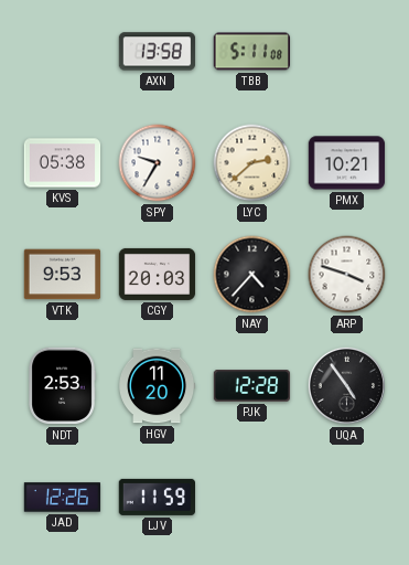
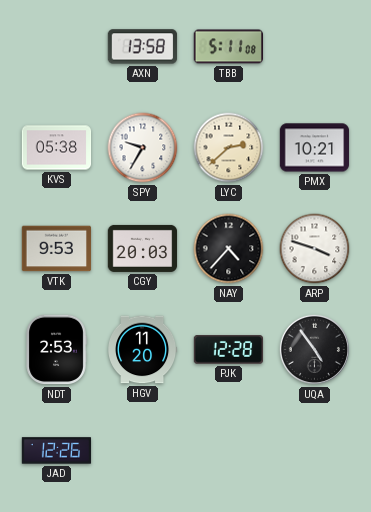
LJV: 11:59 -> none
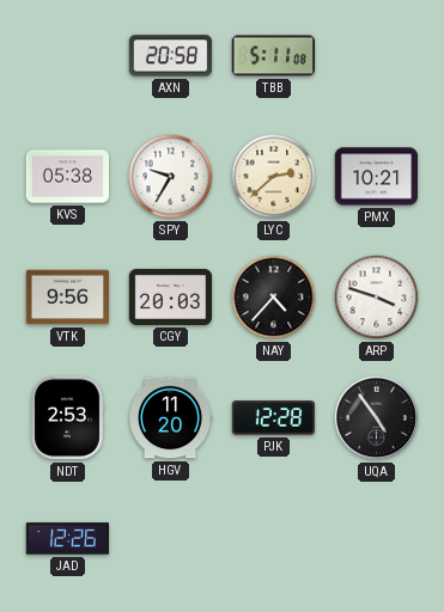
AXN: 13:58 -> 20:58
VTK: 9:53 -> 9:56
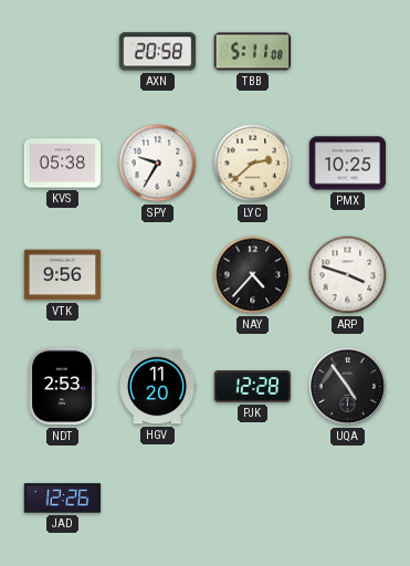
PMX: 10:21 -> 10:25
CGY: 20:03 -> none
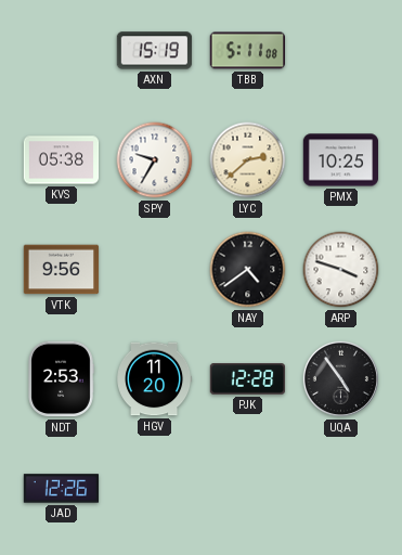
AXN: 20:58 -> 15:19
NAY: 4:37 -> 4:39
